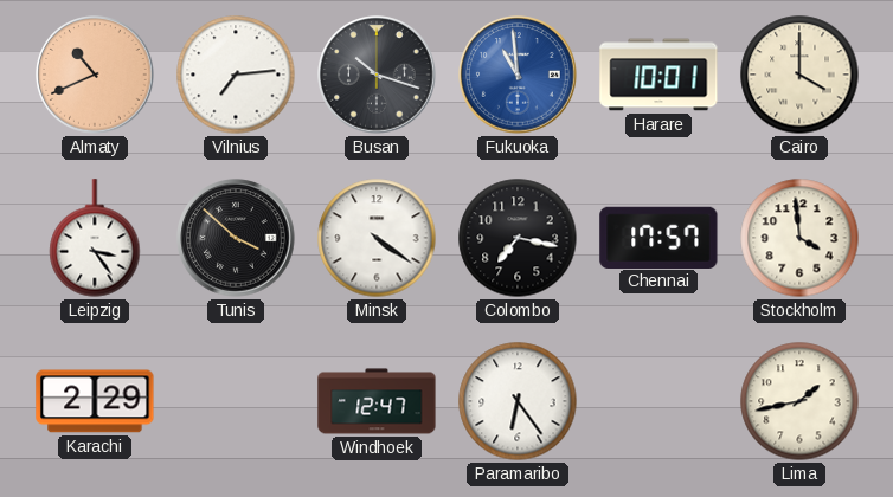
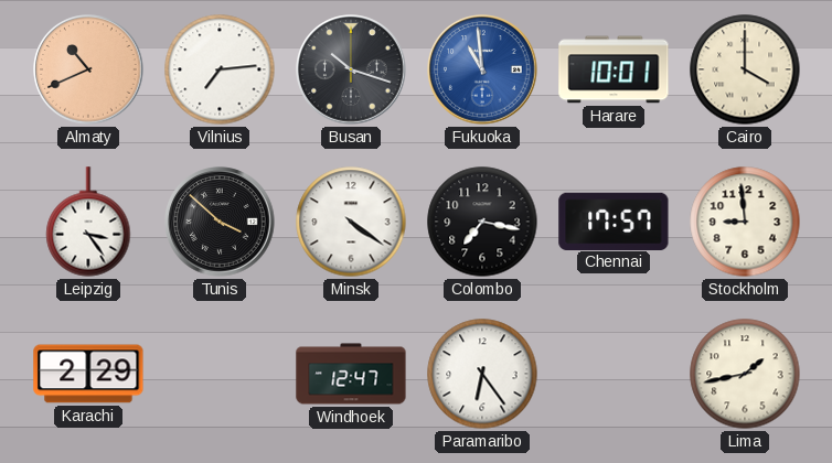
Stockholm: 3:59 -> 8:59
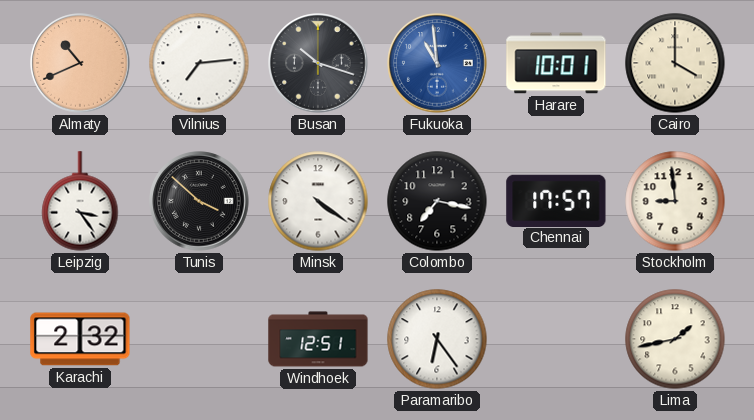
Karachi: 2:29 -> 2:32
Windhoek: 12:47 -> 12:51
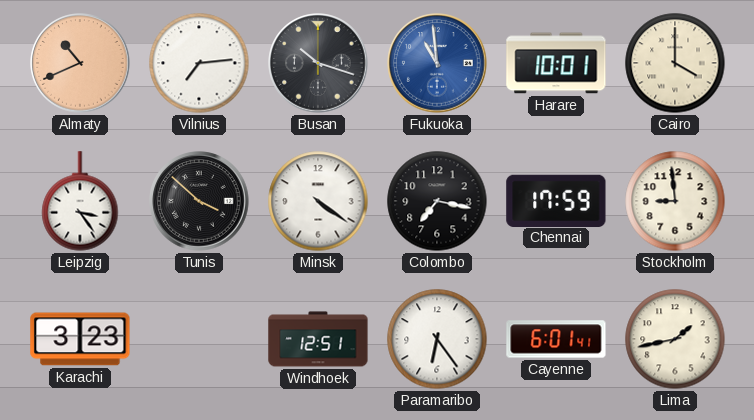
Chennai: 17:57 -> 17:59
Karachi: 2:32 -> 3:23
Cayenne: none -> 6:01
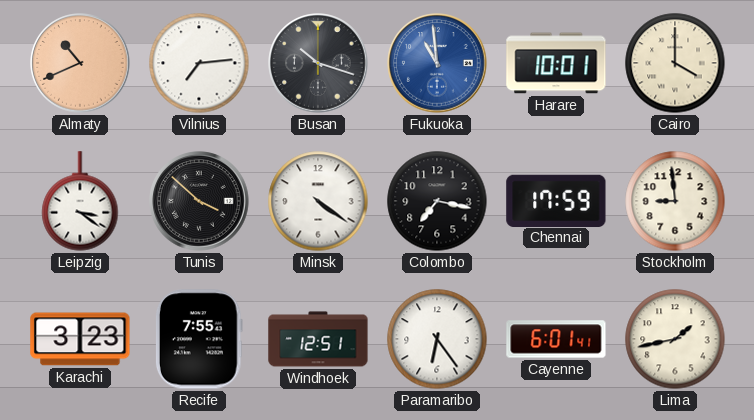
Leipzig: 3:24 -> 3:21
Recife: none -> 7:55
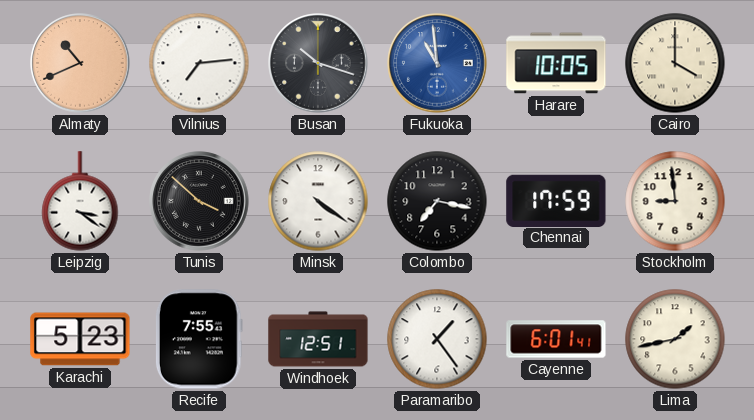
Harare: 10:01 -> 10:05
Karachi: 3:23 -> 5:23
Paramaribo: 6:24 -> 1:24
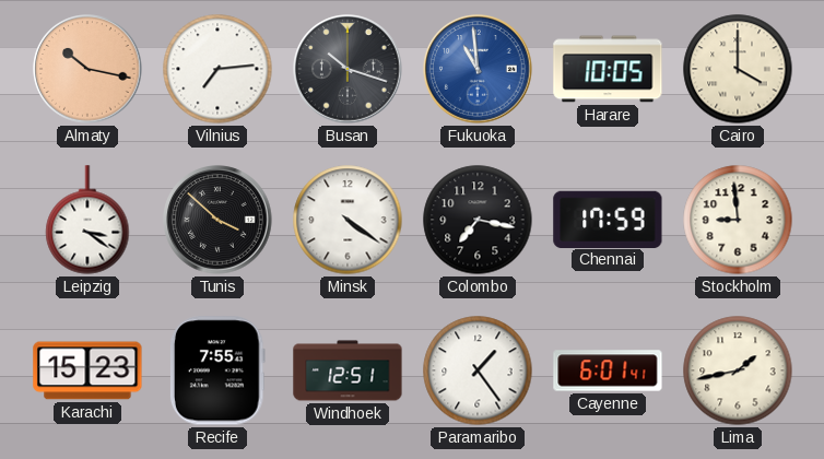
Almaty: 10:41 -> 10:17
Karachi: 5:23 -> 15:23
